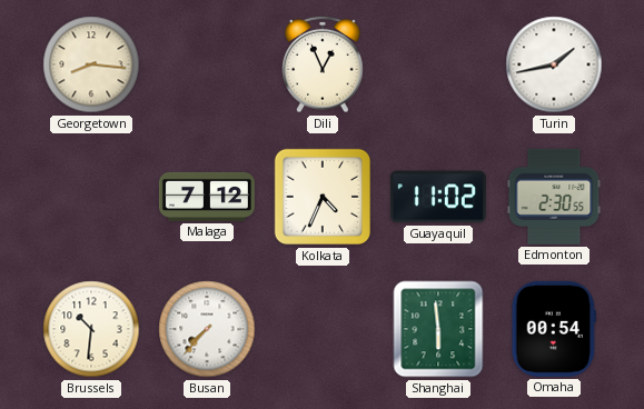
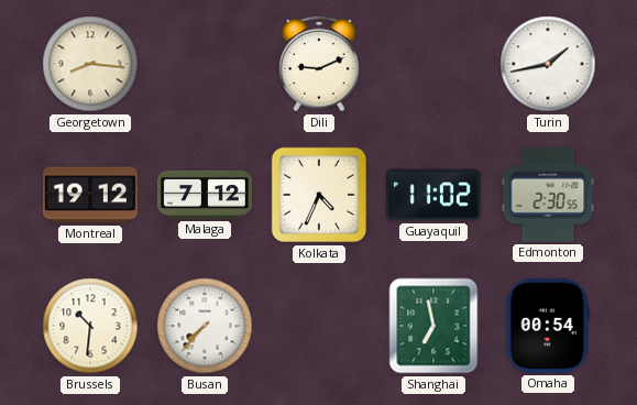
Dili: 12:56 -> 9:11
Montreal: none -> 19:12
Shanghai: 5:59 -> 6:58
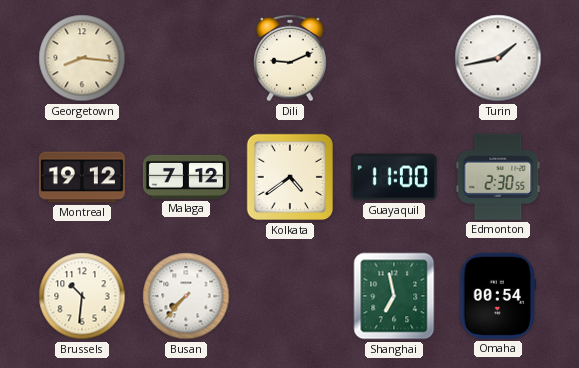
Kolkata: 4:34 -> 4:39
Guayaquil: 11:02 -> 11:00
